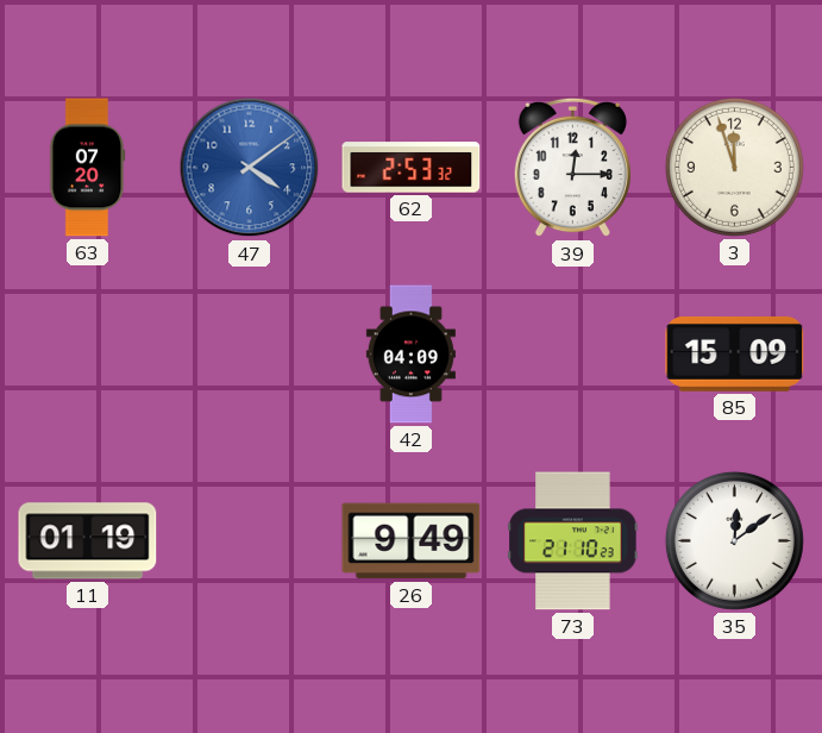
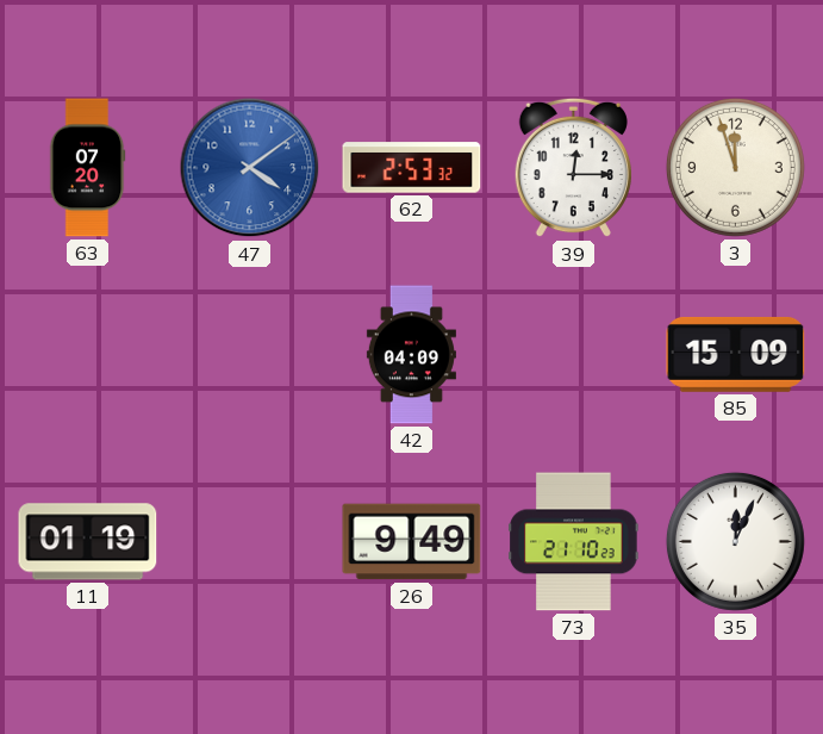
35: 12:09 -> 12:04
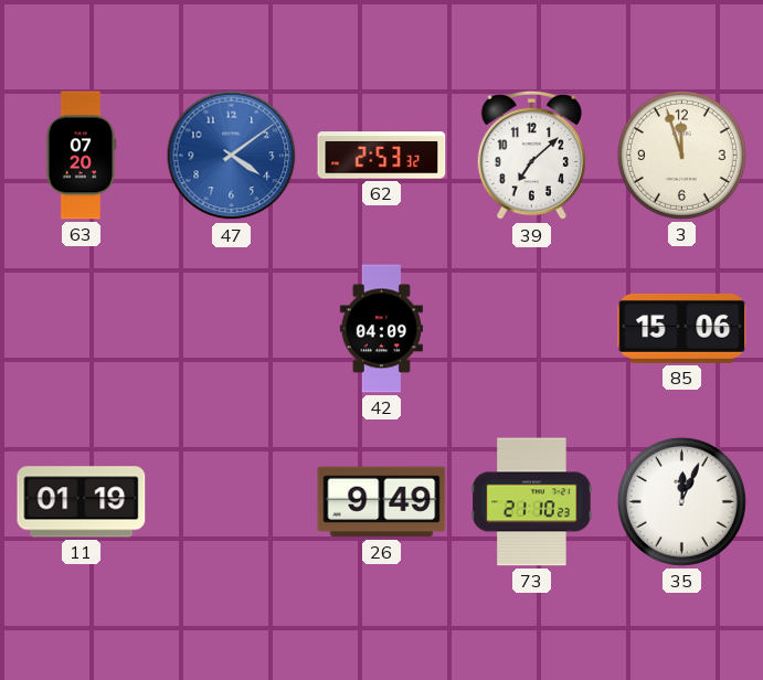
39: 12:15 -> 7:08
85: 15:09 -> 15:06
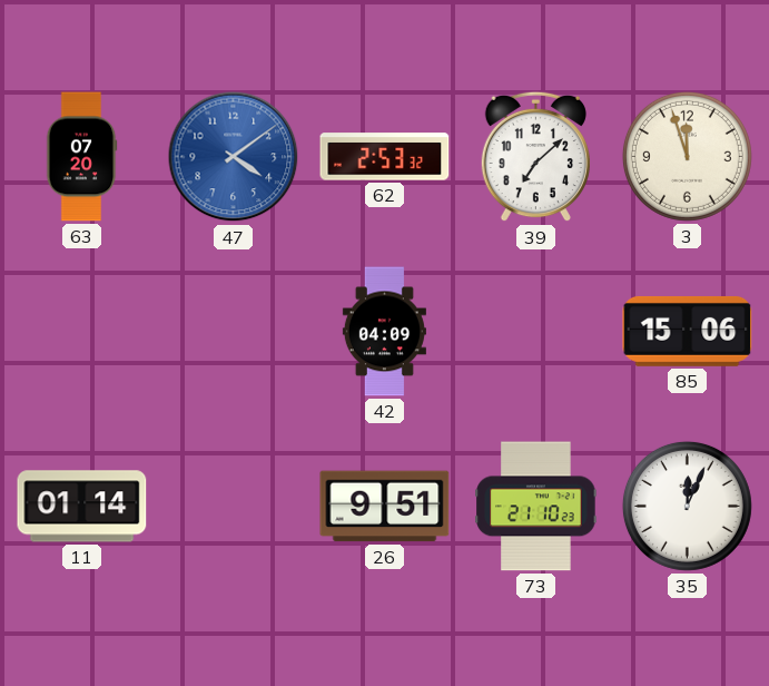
11: 01:19 -> 01:14
26: 9:49 -> 9:51
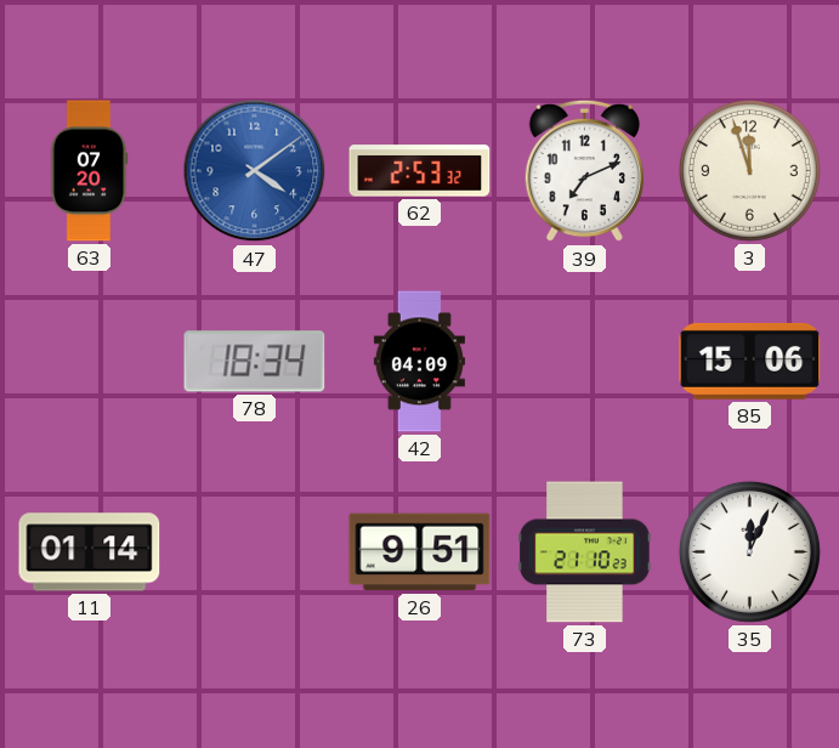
39: 7:08 -> 7:11
78: none -> 18:34
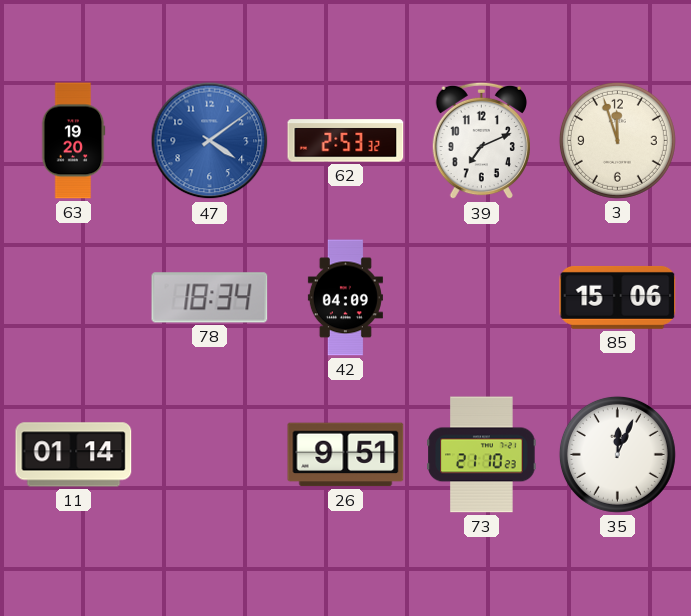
63: 07:20 -> 19:20
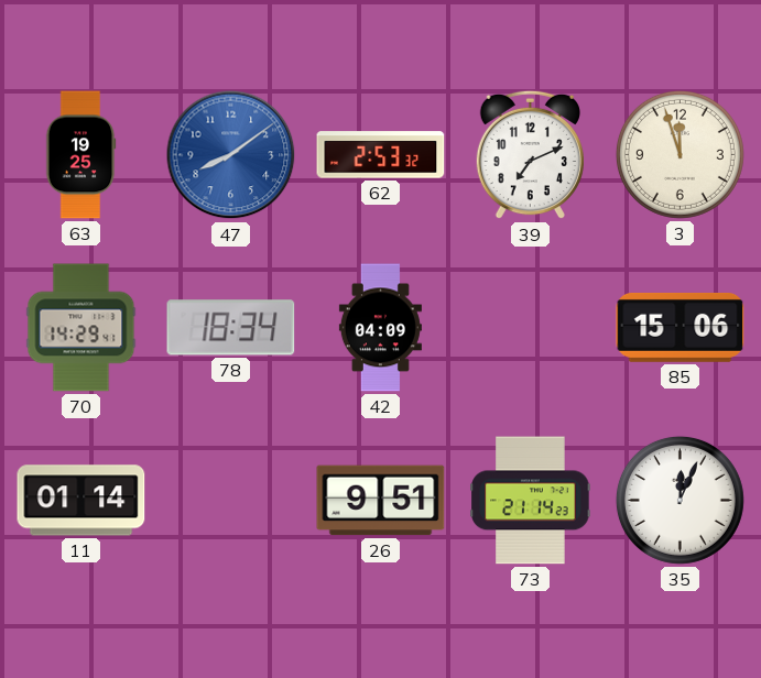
63: 19:20 -> 19:25
47: 4:09 -> 8:09
70: none -> 14:29
73: 21:10 -> 21:14
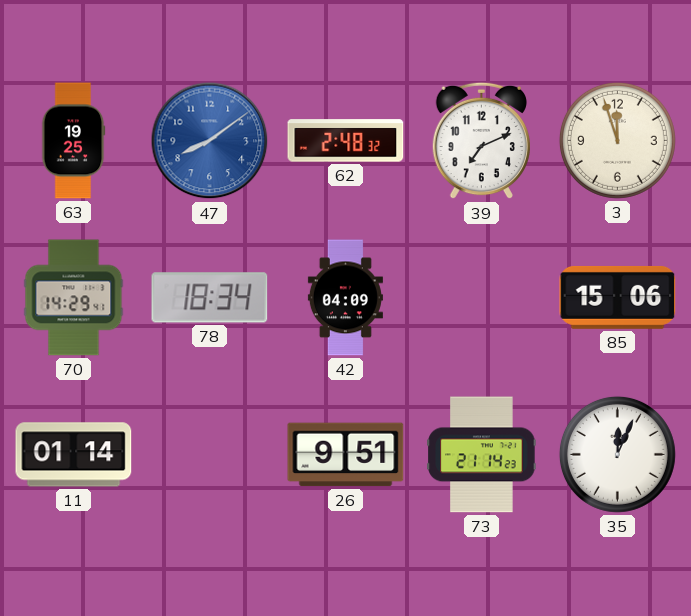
62: 2:53 -> 2:48
